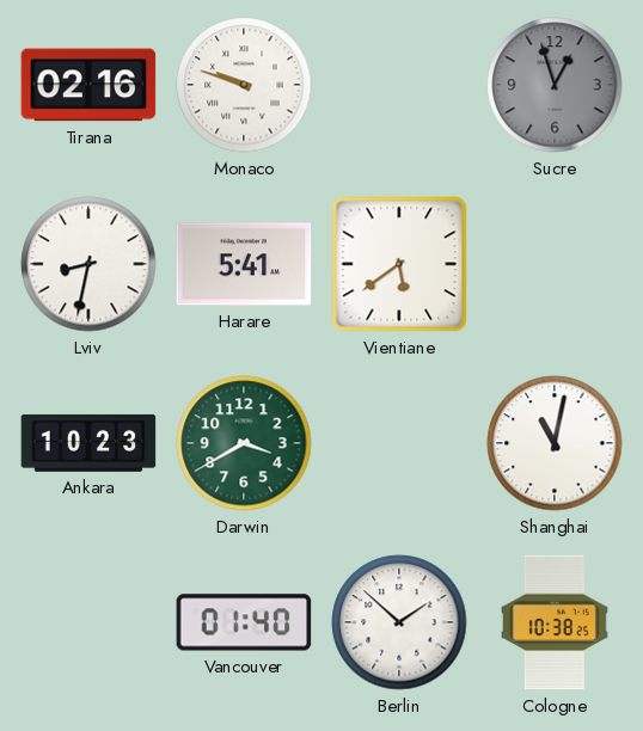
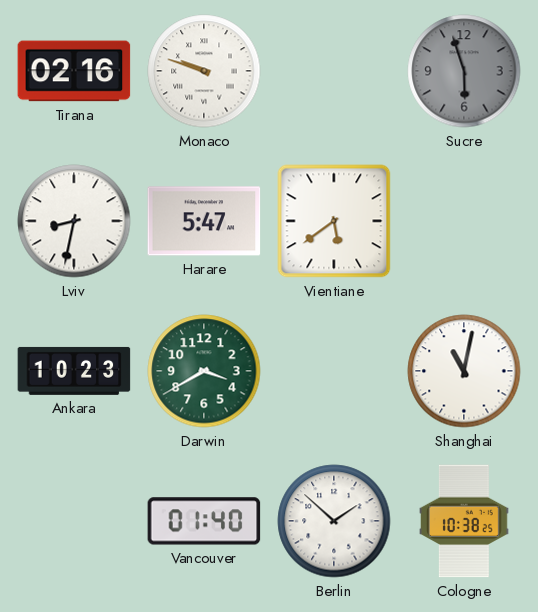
Sucre: 12:57 -> 5:57
Harare: 5:41 -> 5:47
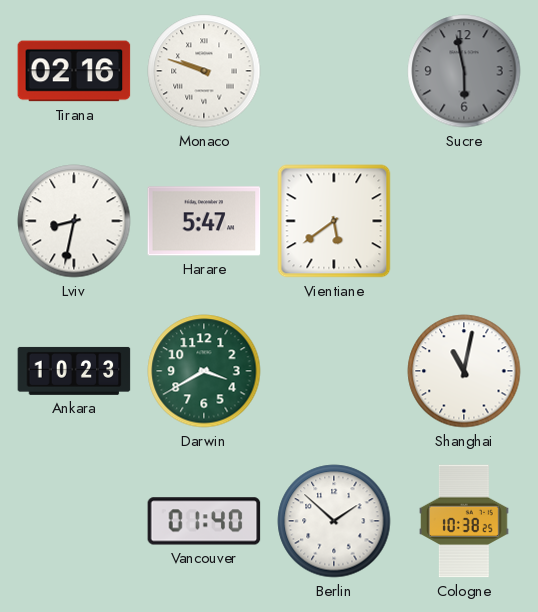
Sucre: 5:57 -> 5:58
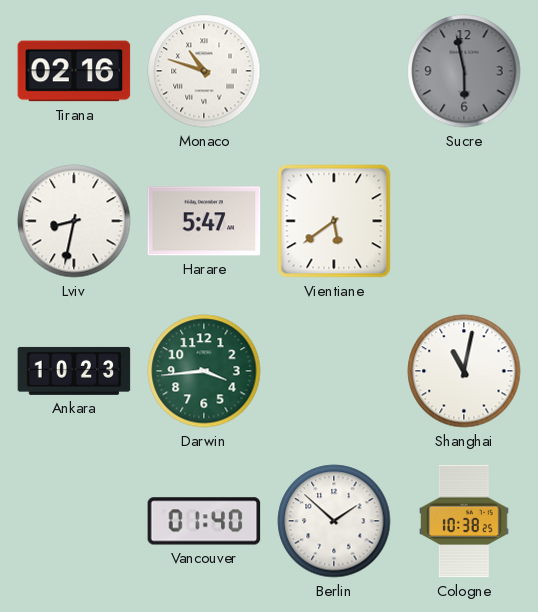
Monaco: 9:48 -> 10:48
Darwin: 3:40 -> 3:44
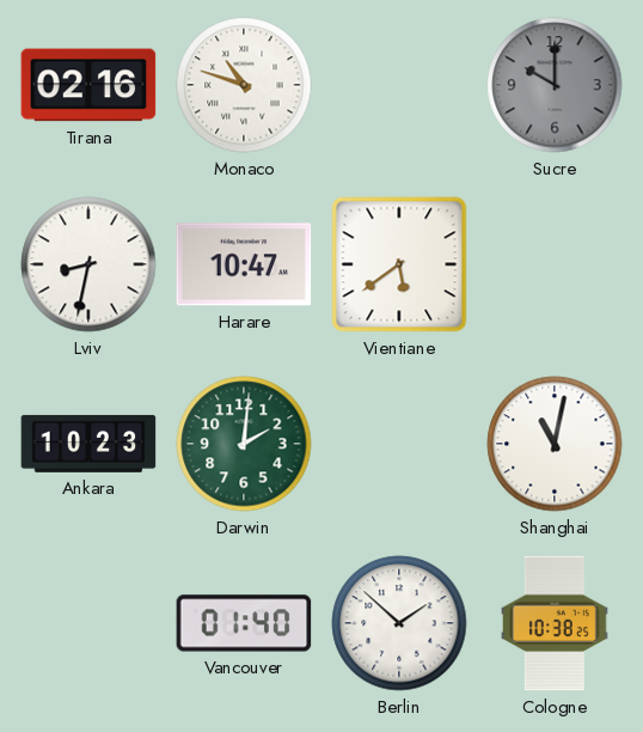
Sucre: 5:58 -> 10:00
Harare: 5:47 -> 10:47
Darwin: 3:44 -> 2:01
